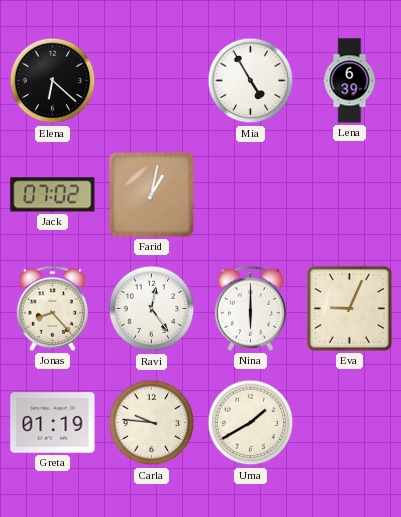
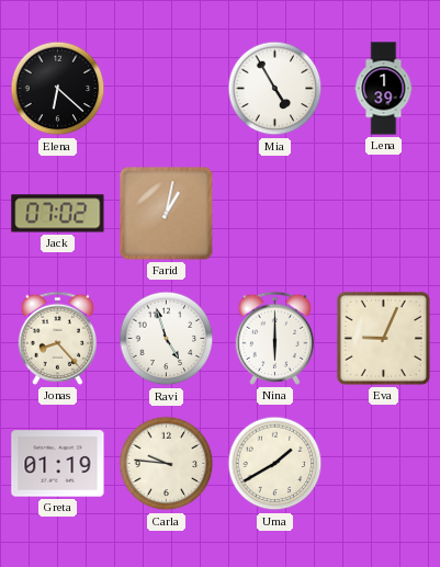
Lena: 6:39 -> 1:39
Ravi: 12:24 -> 4:57
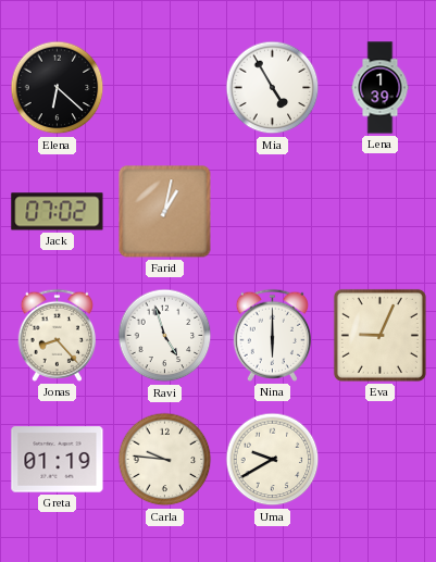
Uma: 1:40 -> 9:40
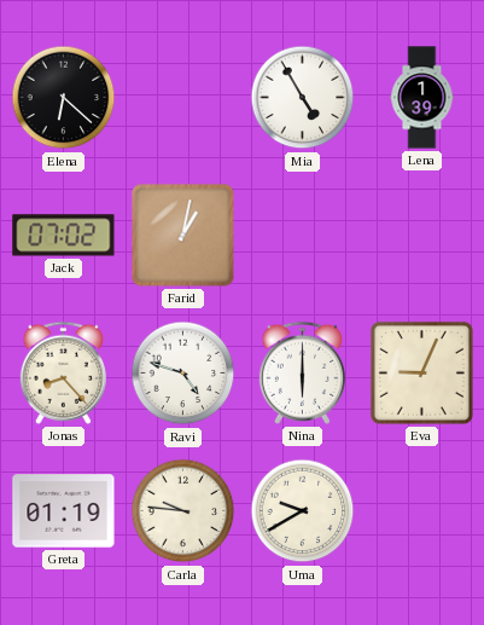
Ravi: 4:57 -> 4:48
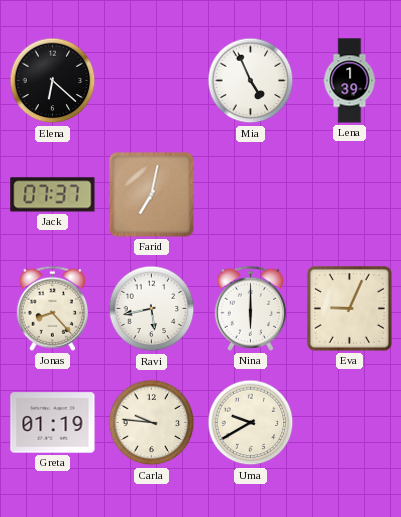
Mia: 4:55 -> 4:56
Jack: 07:02 -> 07:37
Farid: 1:02 -> 7:02
Ravi: 4:48 -> 5:43
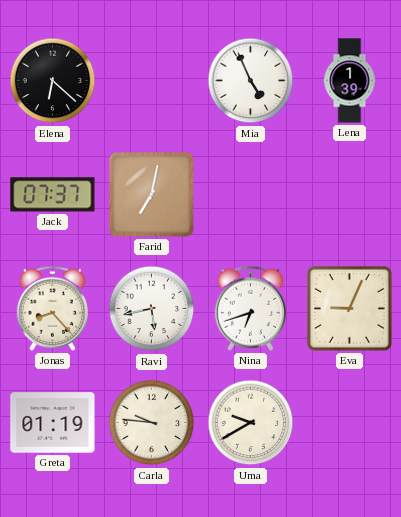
Nina: 6:00 -> 6:42
